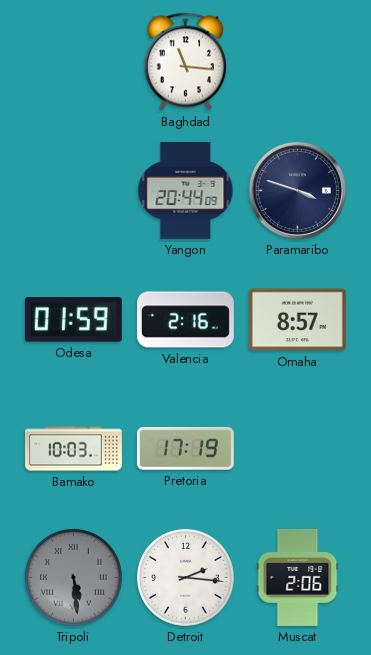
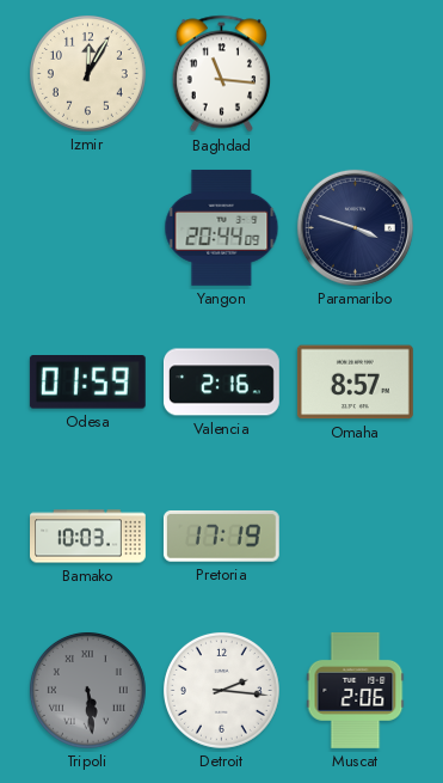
Izmir: none -> 12:05
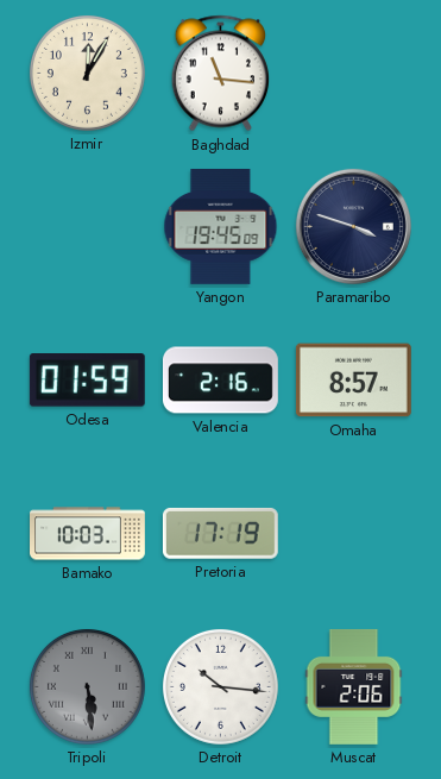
Yangon: 20:44 -> 19:45
Detroit: 2:16 -> 10:16
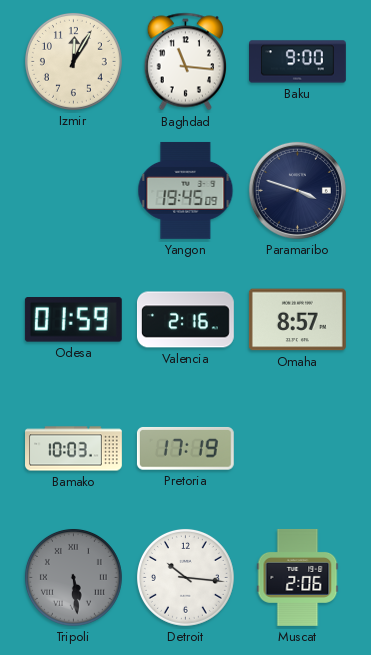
Baku: none -> 9:00
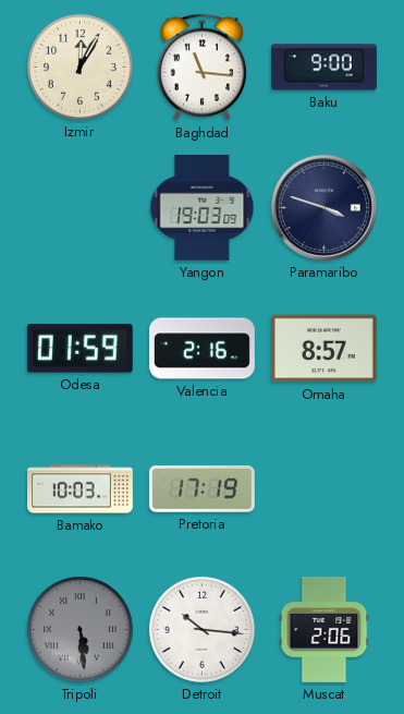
Yangon: 19:45 -> 19:03
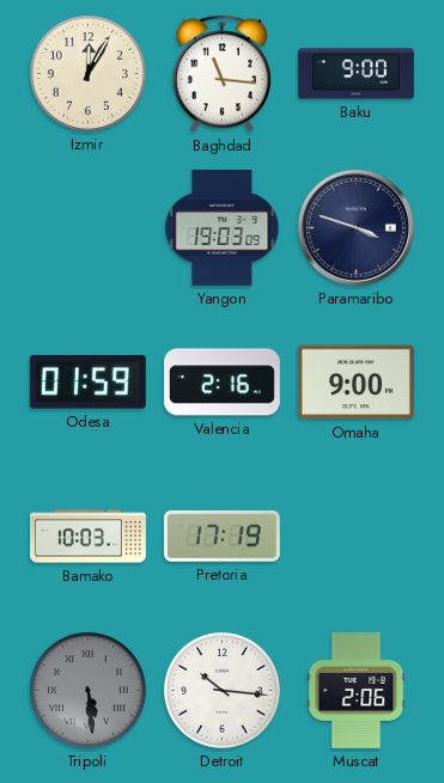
Omaha: 8:57 -> 9:00
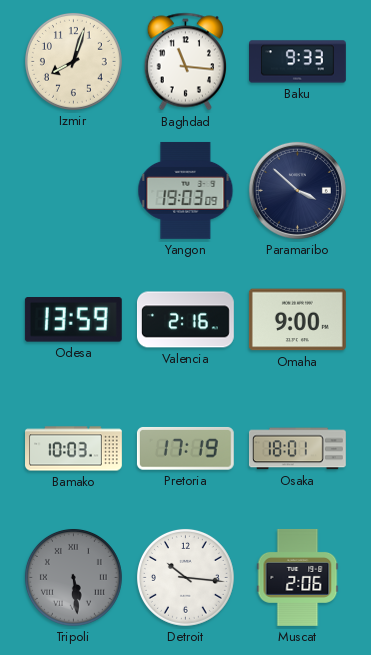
Izmir: 12:05 -> 8:03
Baku: 9:00 -> 9:33
Paramaribo: 3:48 -> 3:52
Odesa: 01:59 -> 13:59
Osaka: none -> 18:01
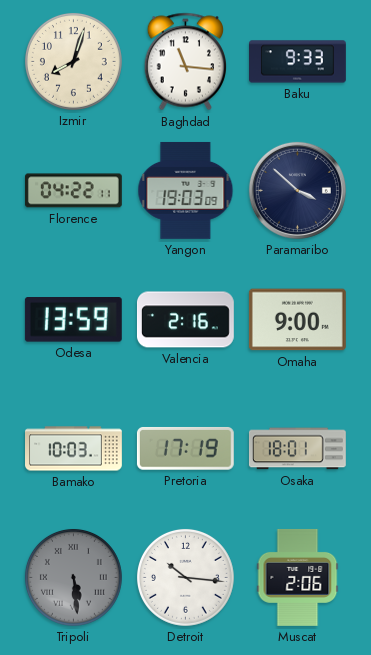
Florence: none -> 04:22
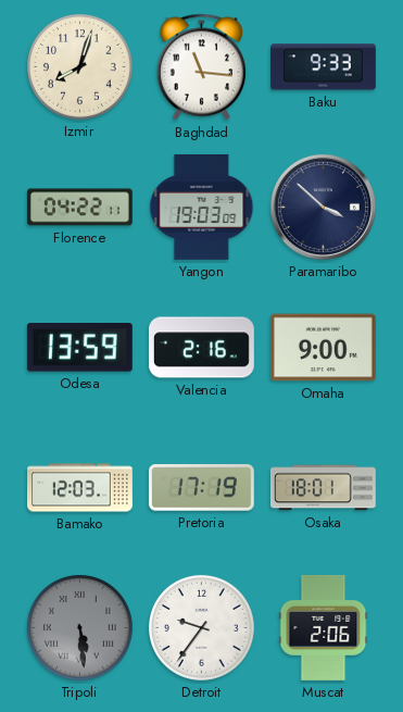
Bamako: 10:03 -> 12:03
Detroit: 10:16 -> 9:36
